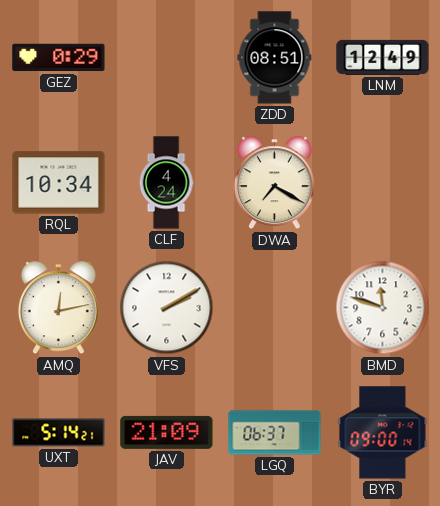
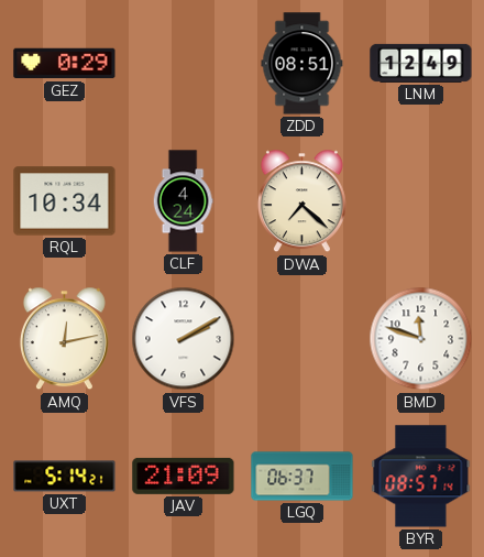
DWA: 7:20 -> 7:22
BYR: 09:00 -> 08:57
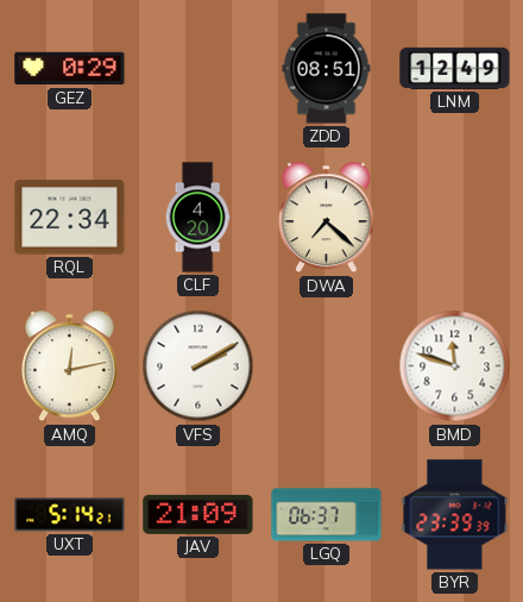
RQL: 10:34 -> 22:34
CLF: 4:24 -> 4:20
BYR: 08:57 -> 23:39
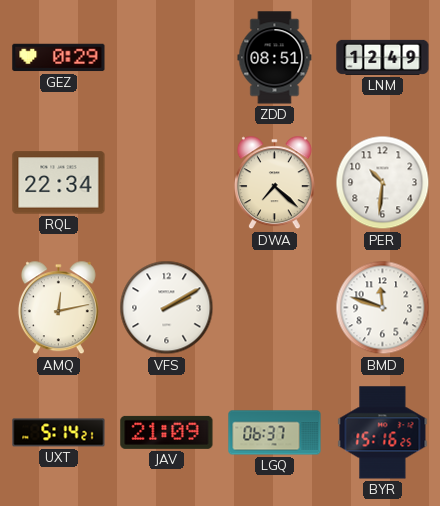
CLF: 4:20 -> none
PER: none -> 10:31
BYR: 23:39 -> 15:16
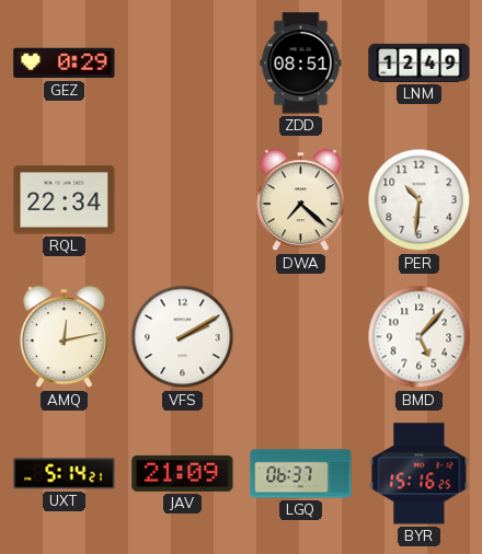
BMD: 11:48 -> 5:07
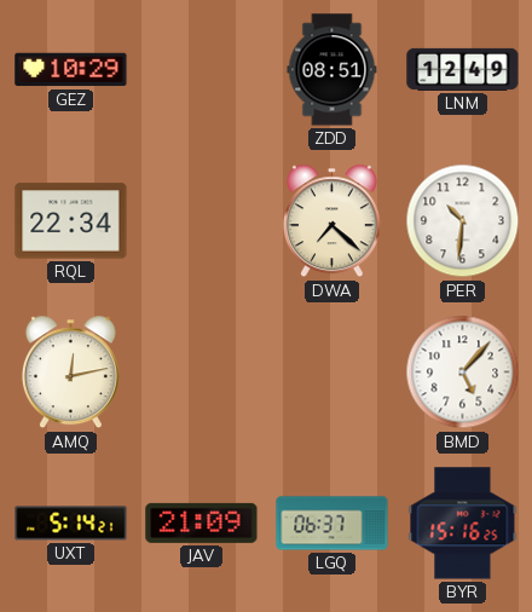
GEZ: 0:29 -> 10:29
VFS: 2:10 -> none
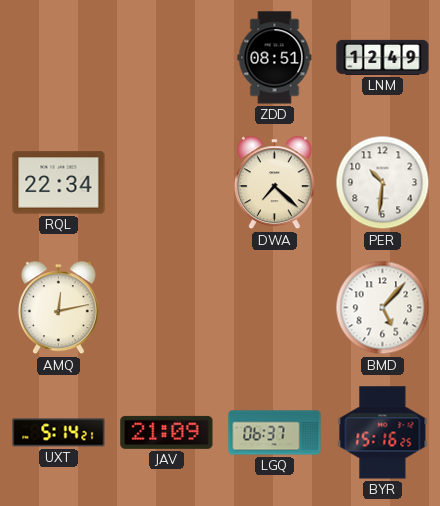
GEZ: 10:29 -> none
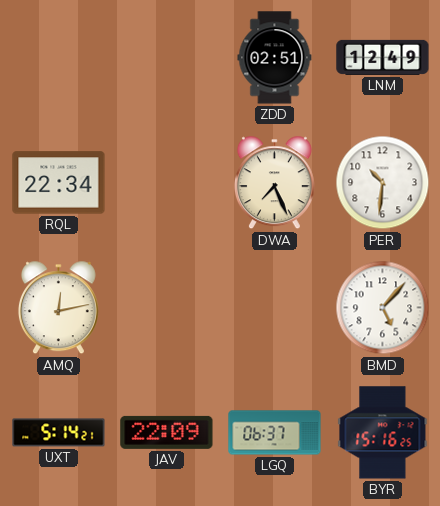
ZDD: 08:51 -> 02:51
DWA: 7:22 -> 7:26
JAV: 21:09 -> 22:09
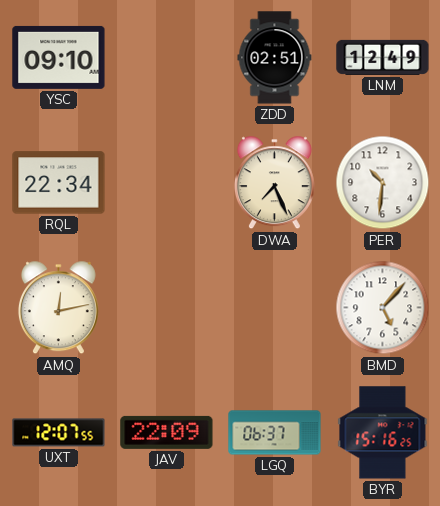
YSC: none -> 09:10
UXT: 5:14 -> 12:07
